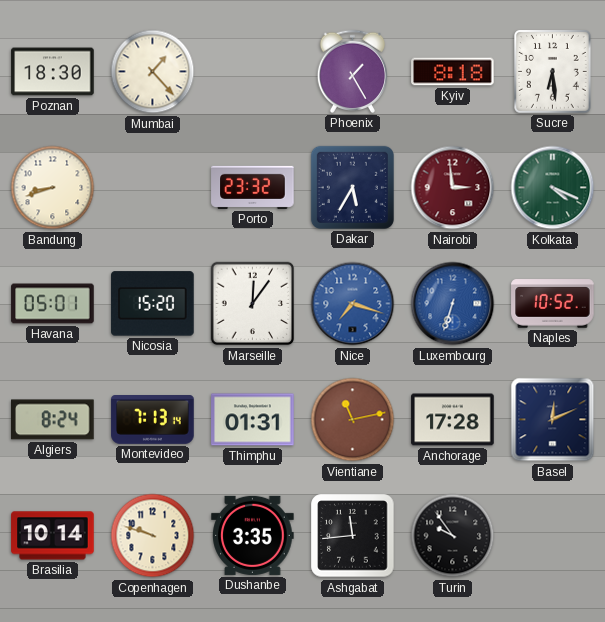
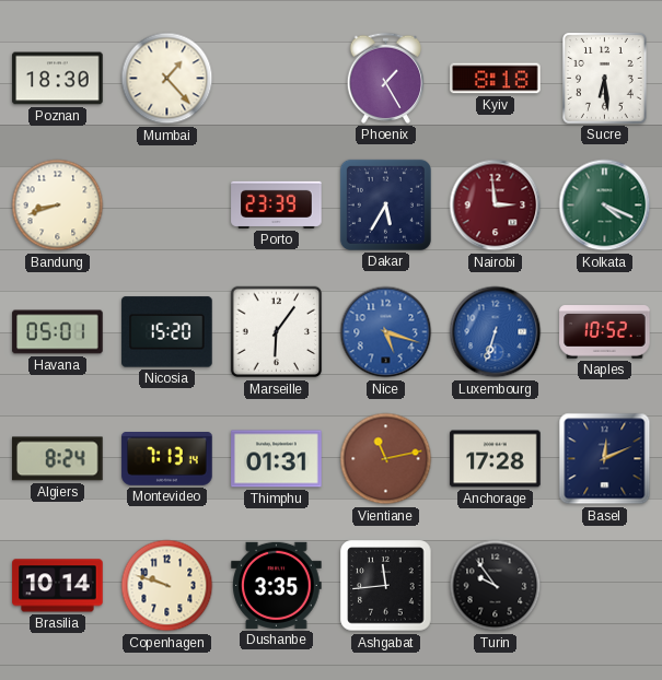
Porto: 23:32 -> 23:39
Marseille: 12:06 -> 6:06
Nice: 7:18 -> 5:18
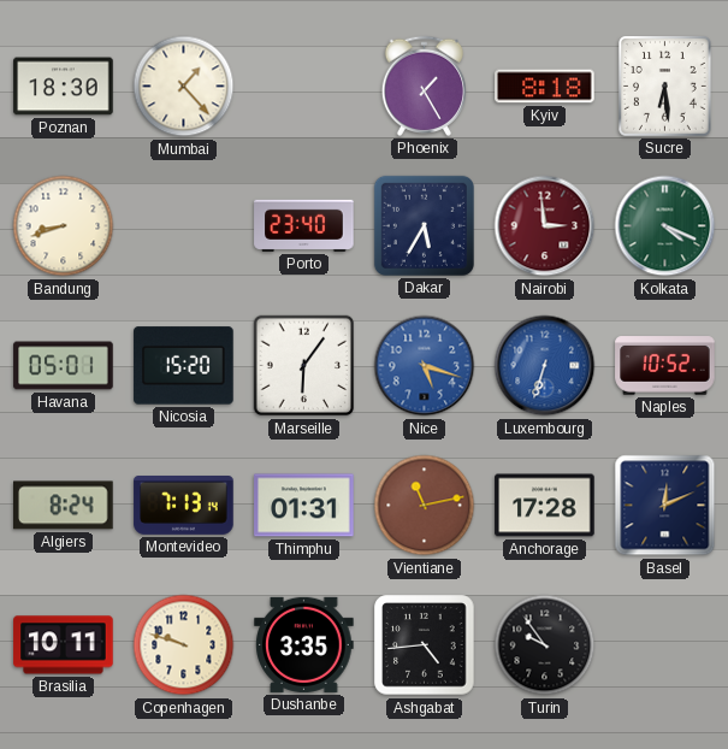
Porto: 23:39 -> 23:40
Brasilia: 10:14 -> 10:11
Ashgabat: 11:44 -> 4:44
